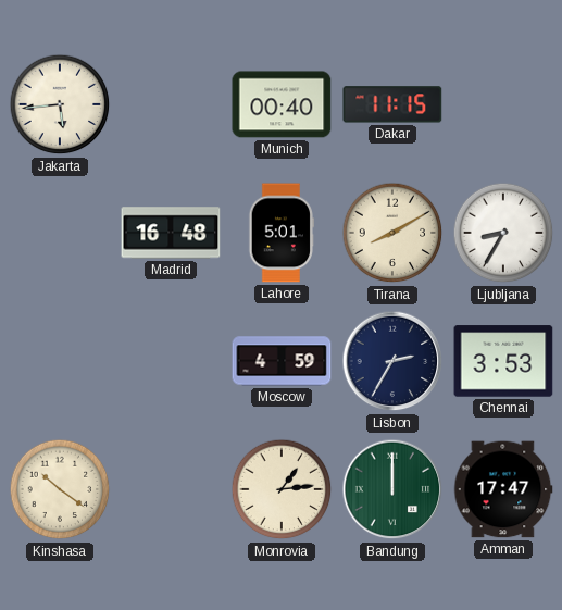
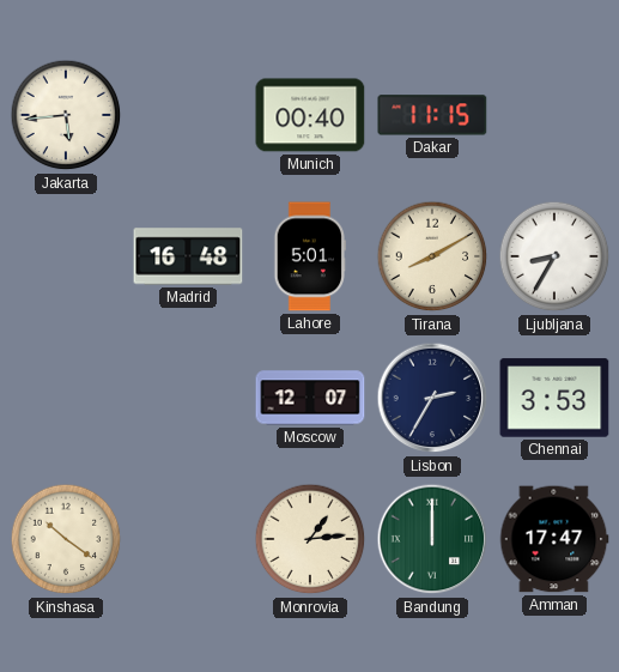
Moscow: 4:59 -> 12:07
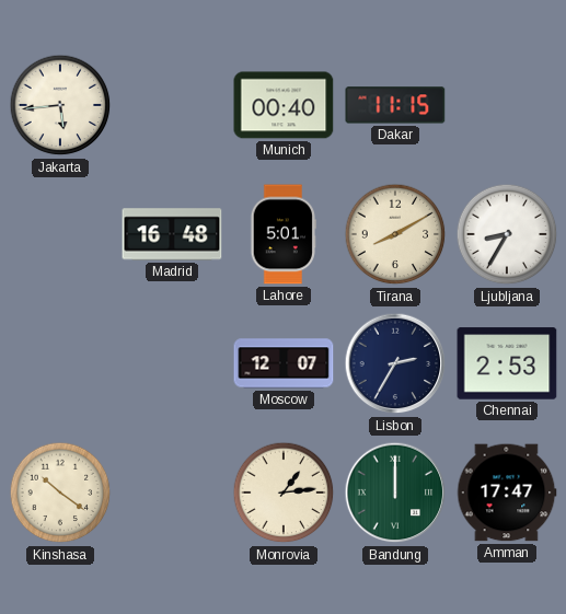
Chennai: 3:53 -> 2:53
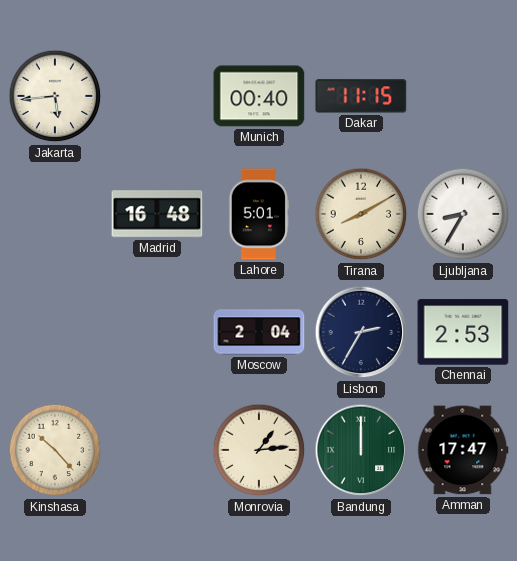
Moscow: 12:07 -> 2:04
Kinshasa: 10:21 -> 10:23
